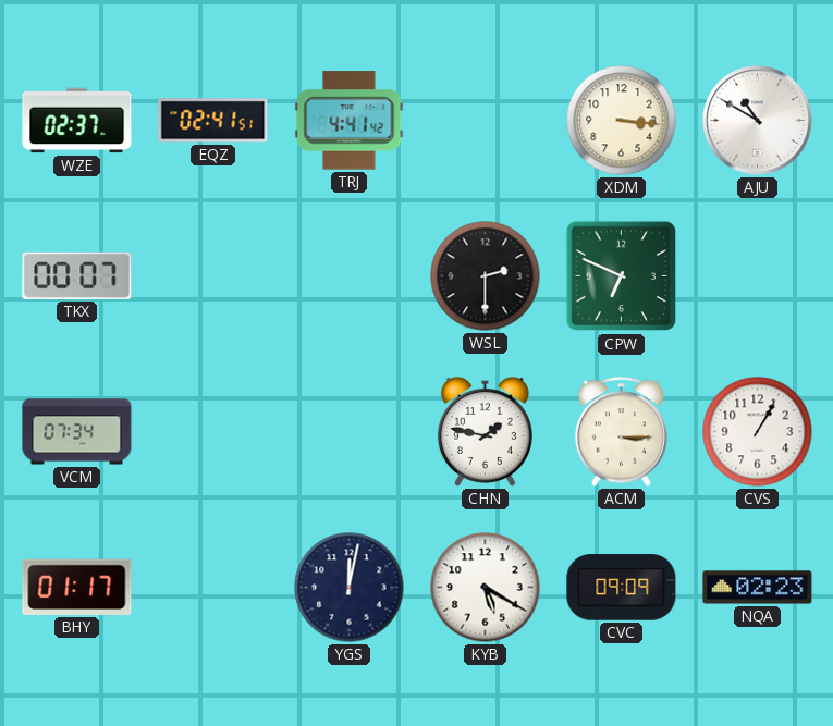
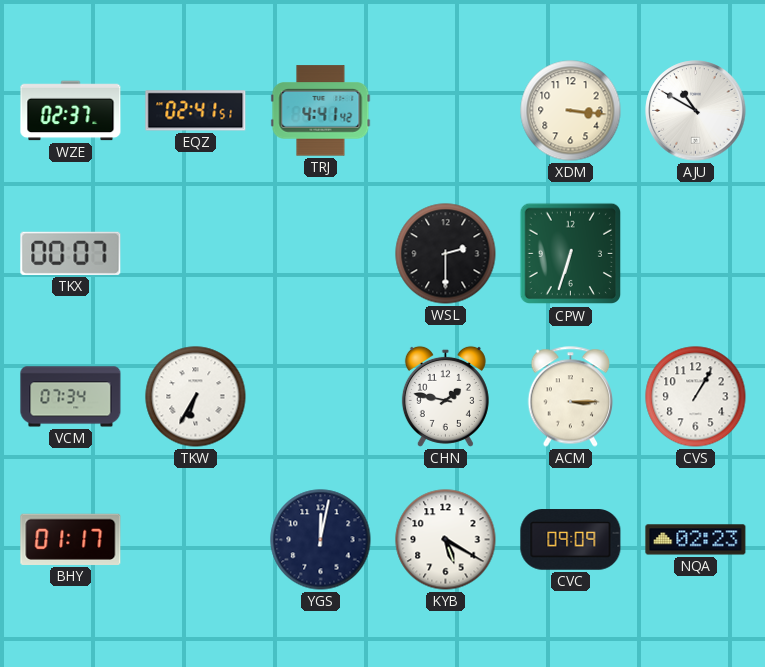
CPW: 6:49 -> 6:33
TKW: none -> 6:35
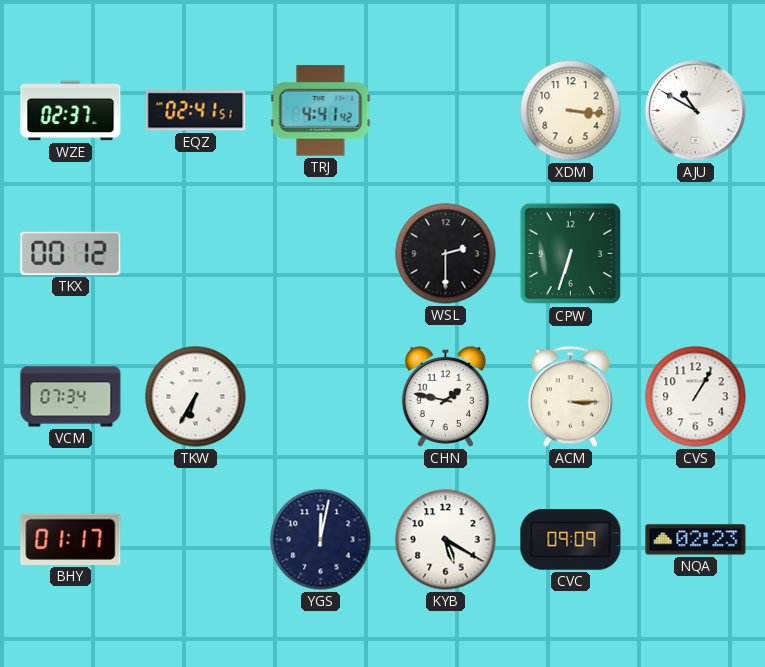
TKX: 00:07 -> 00:12
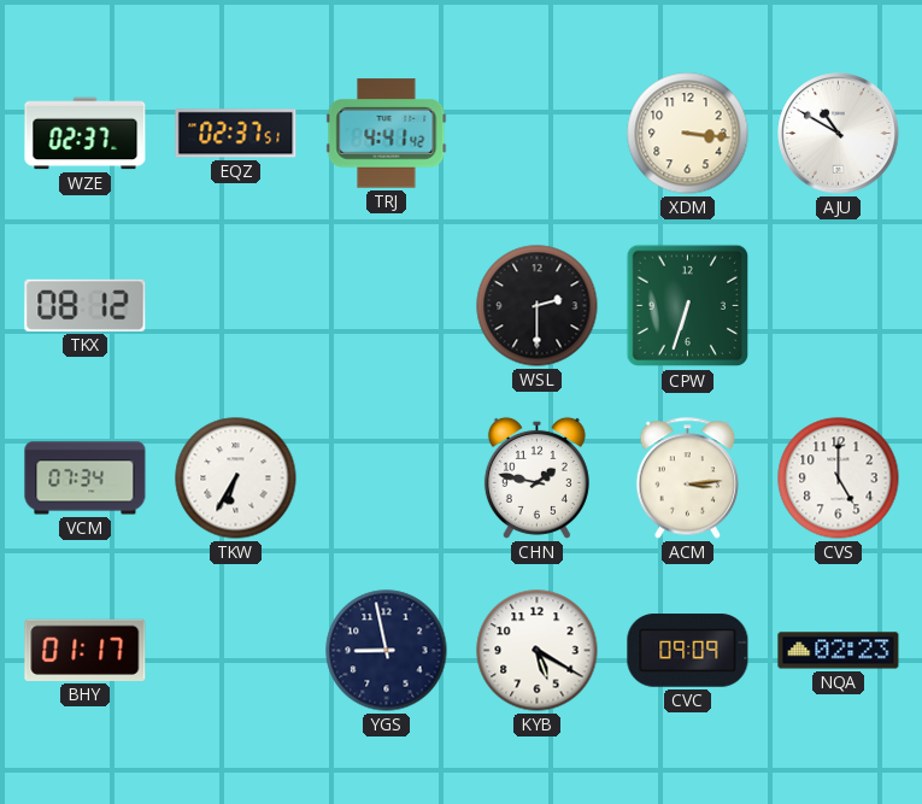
EQZ: 02:41 -> 02:37
TKX: 00:12 -> 08:12
ACM: 3:15 -> 3:14
CVS: 1:05 -> 5:00
YGS: 12:02 -> 8:58
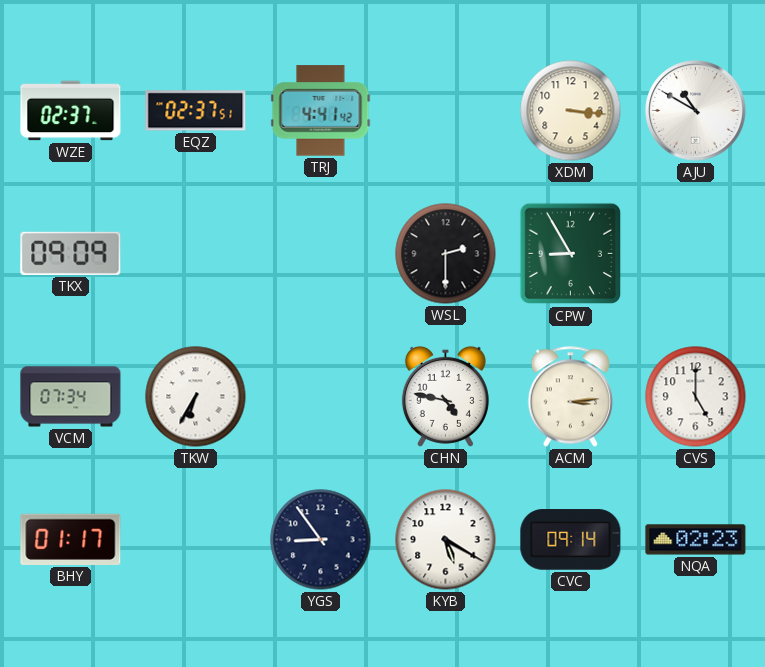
TKX: 08:12 -> 09:09
CPW: 6:33 -> 8:55
CHN: 1:47 -> 4:47
YGS: 8:58 -> 8:54
CVC: 09:09 -> 09:14
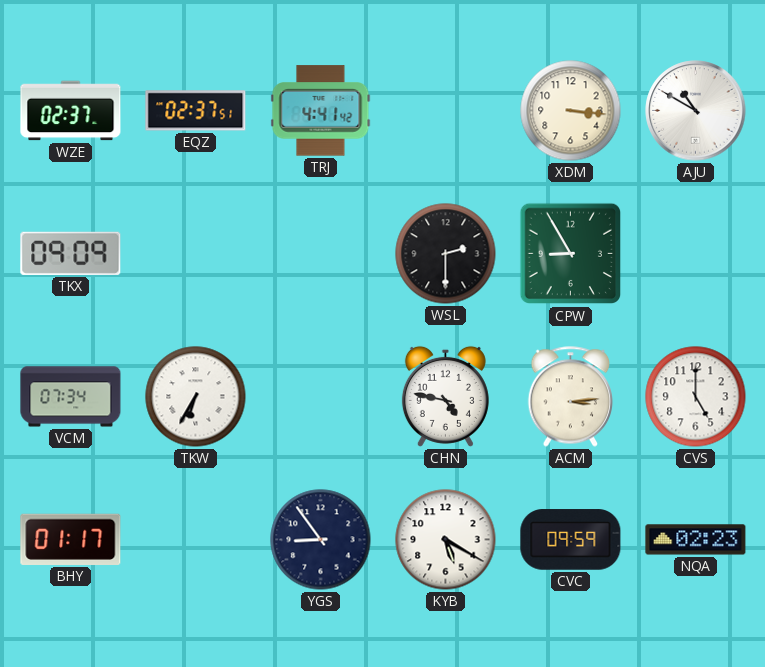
CVC: 09:14 -> 09:59
